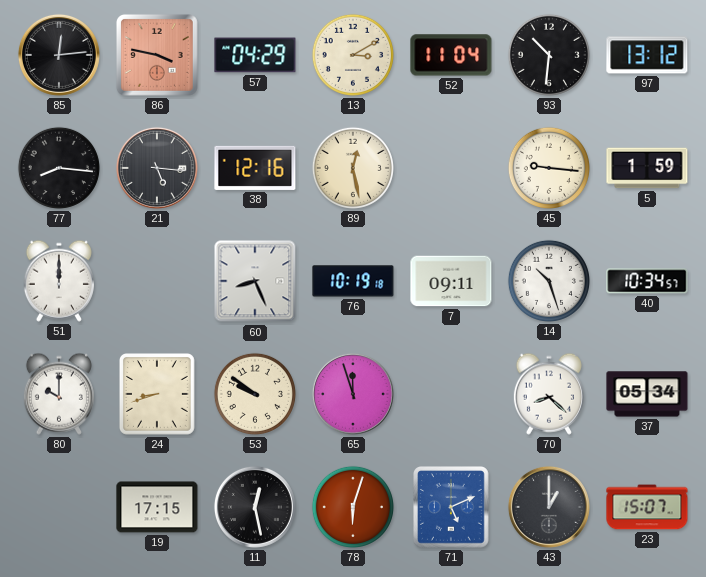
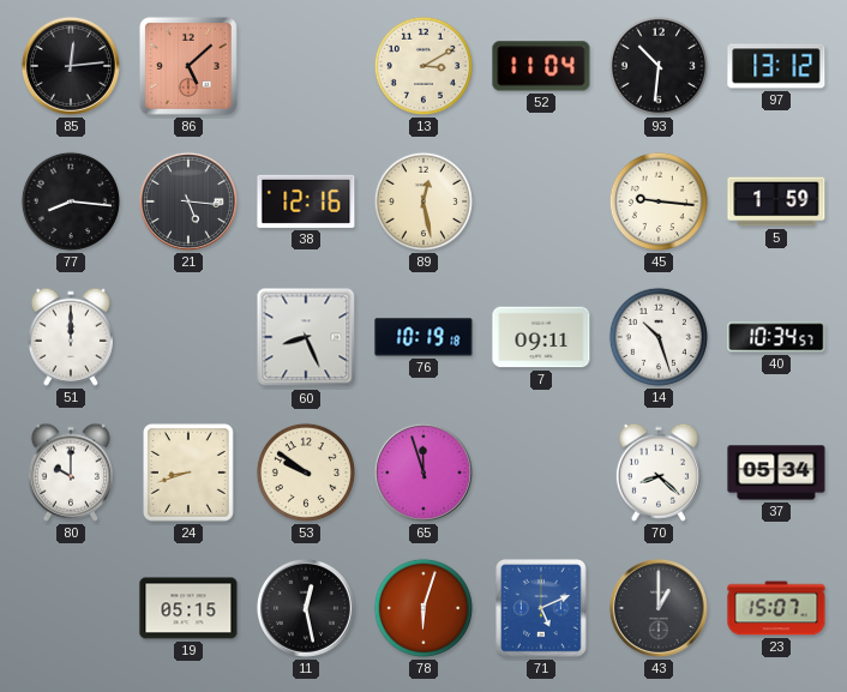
86: 3:47 -> 5:08
57: 04:29 -> none
19: 17:15 -> 05:15
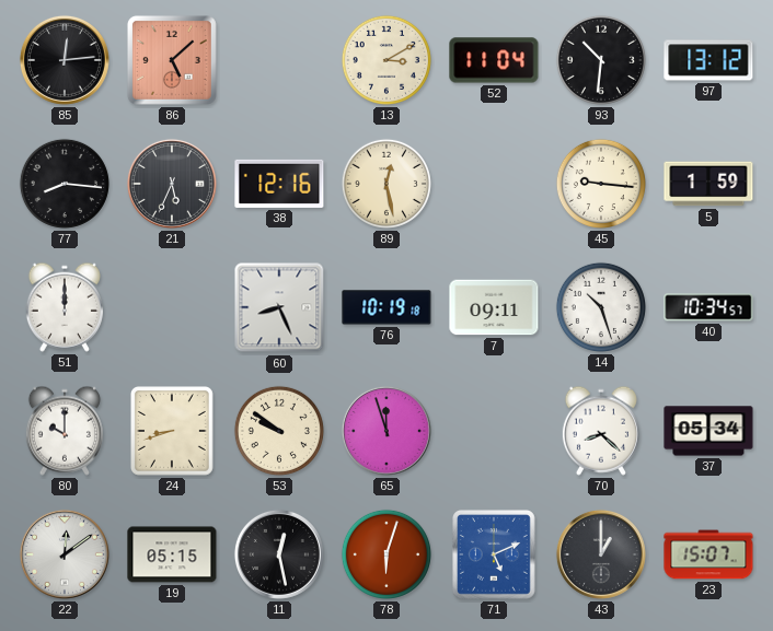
21: 5:16 -> 5:34
22: none -> 12:09
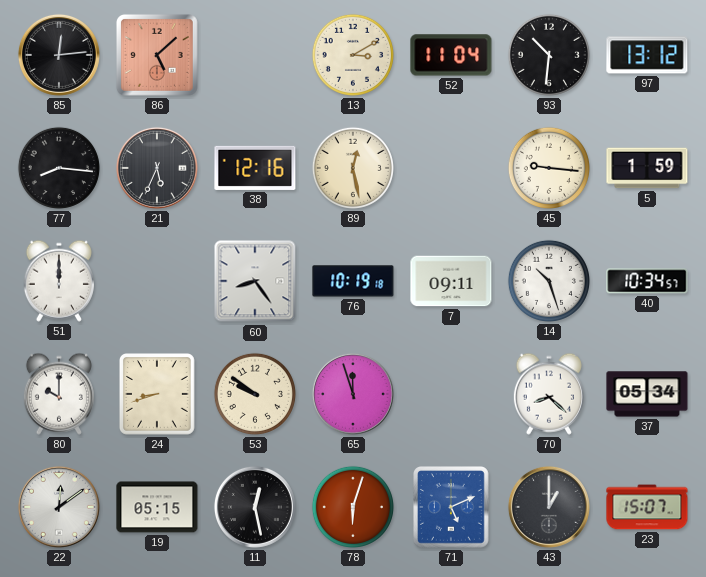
60: 8:26 -> 8:24
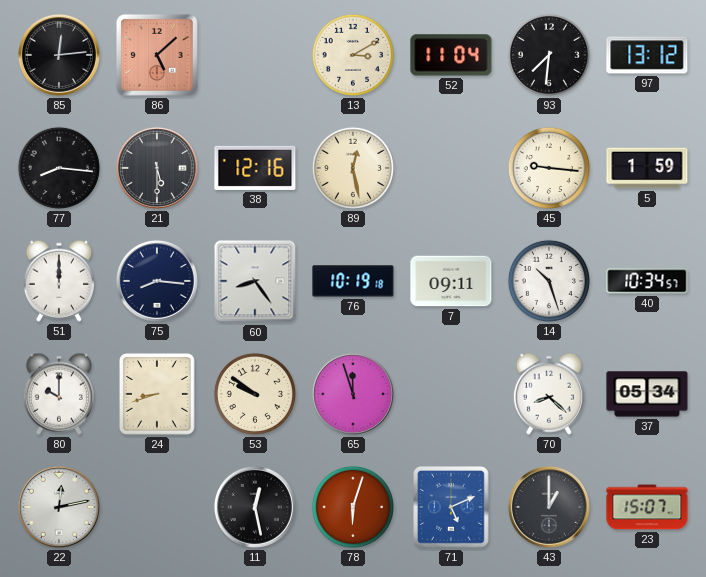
93: 10:31 -> 7:31
21: 5:34 -> 5:30
75: none -> 8:16
22: 12:09 -> 12:13
19: 05:15 -> none
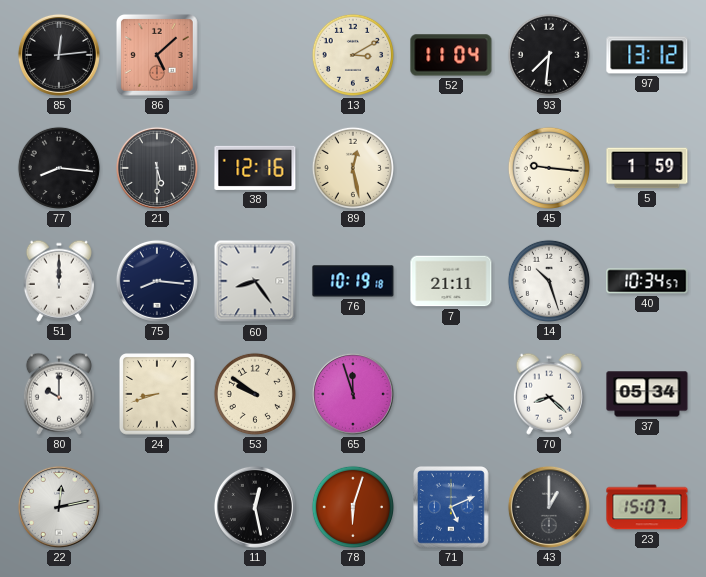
7: 09:11 -> 21:11
